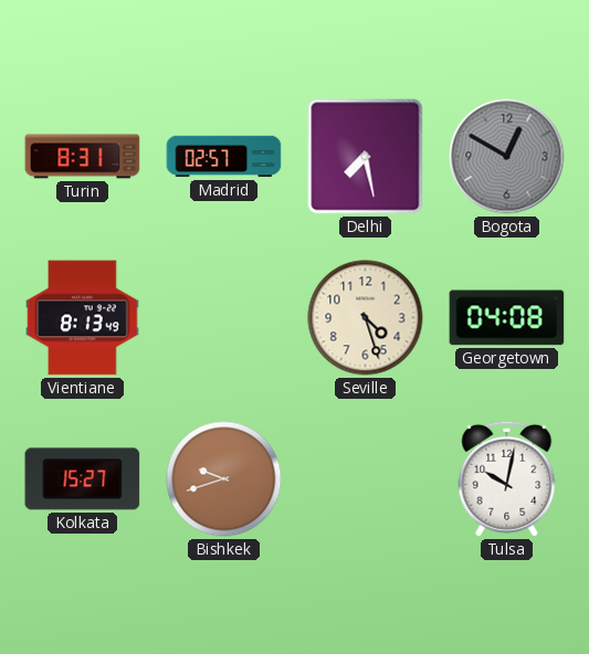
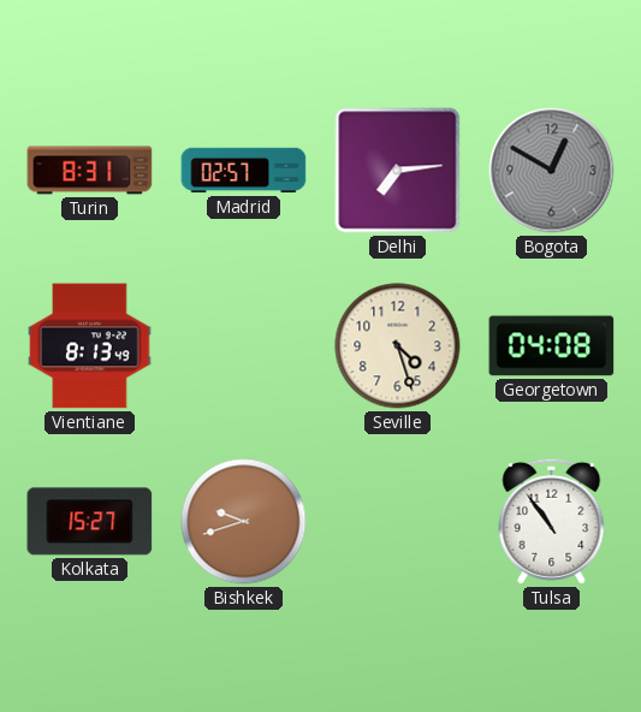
Delhi: 7:28 -> 7:14
Tulsa: 10:02 -> 10:54
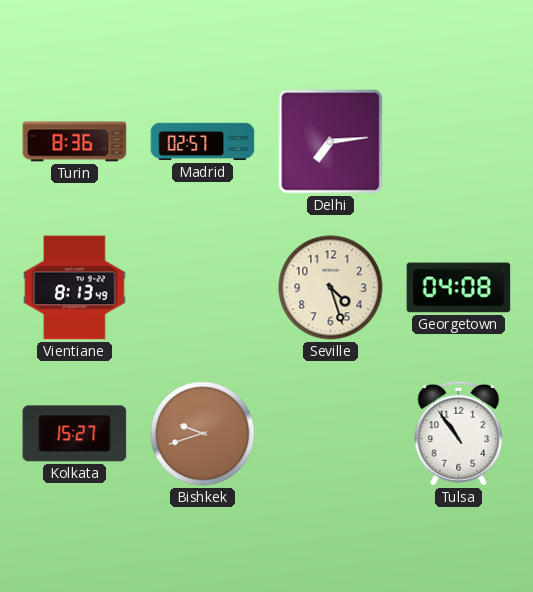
Turin: 8:31 -> 8:36
Bogota: 12:50 -> none
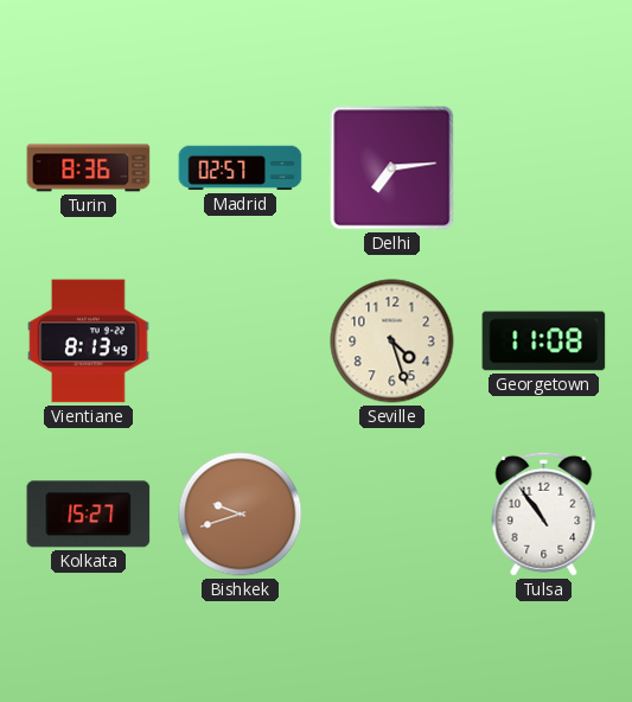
Georgetown: 04:08 -> 11:08
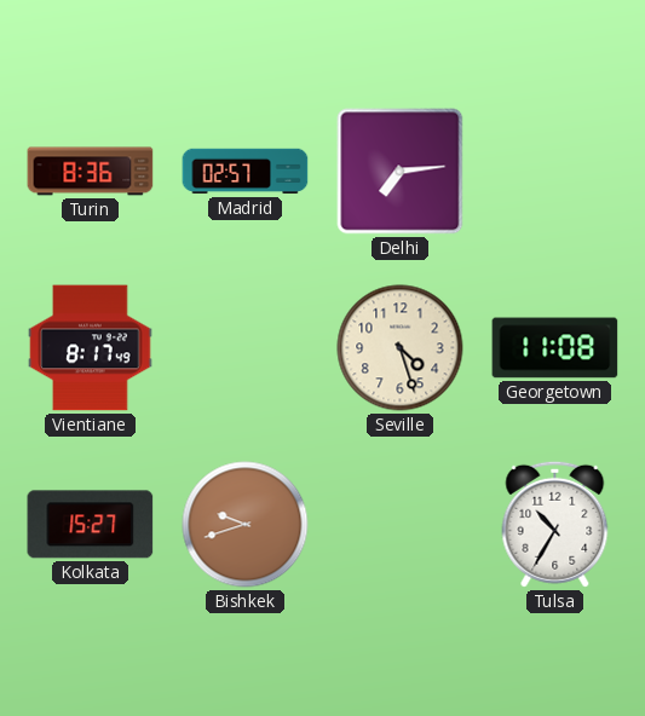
Vientiane: 8:13 -> 8:17
Tulsa: 10:54 -> 10:35
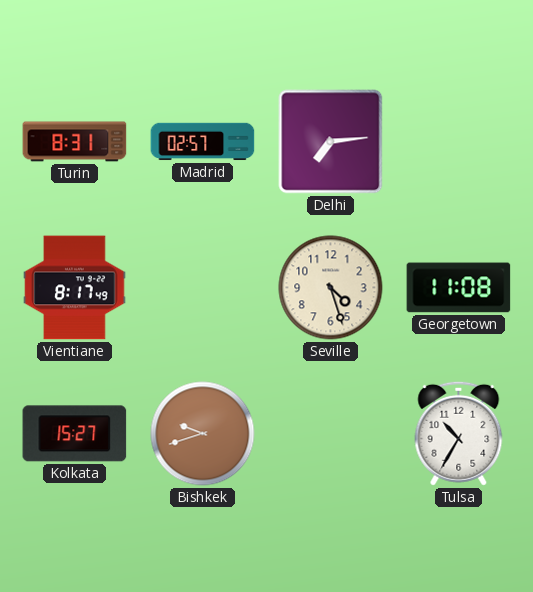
Turin: 8:36 -> 8:31
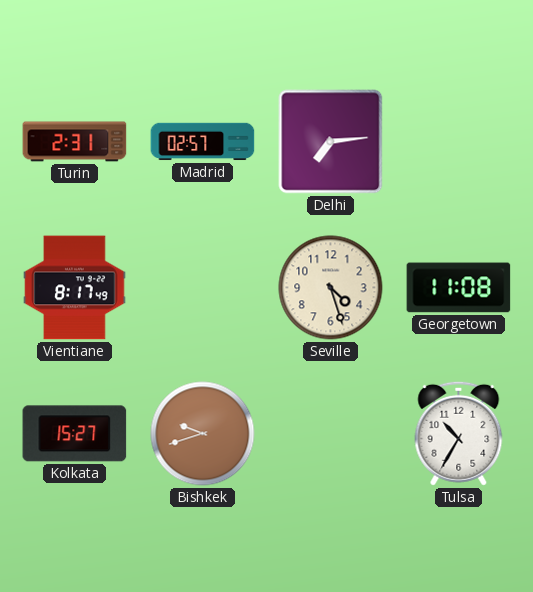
Turin: 8:31 -> 2:31
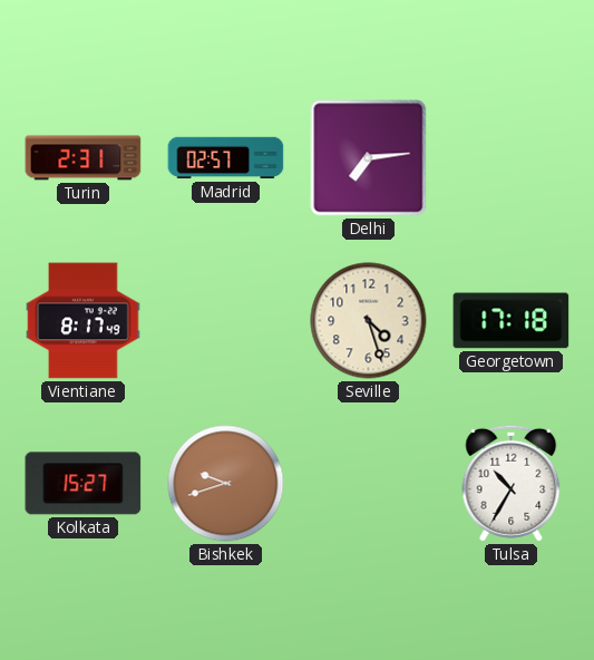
Georgetown: 11:08 -> 17:18
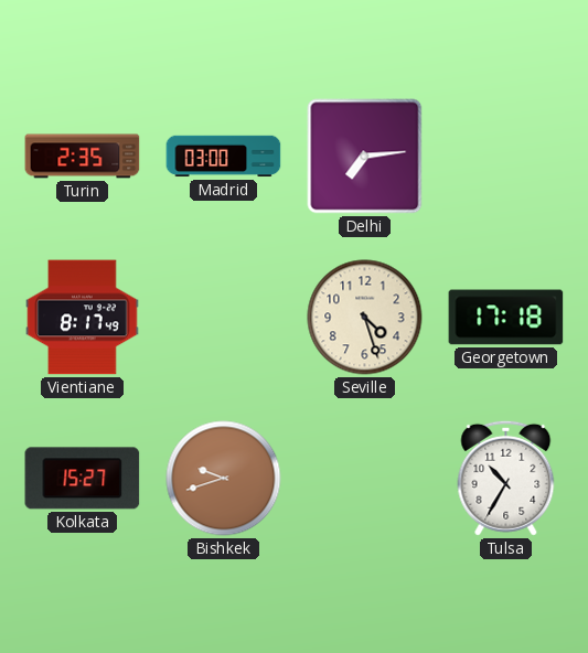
Turin: 2:31 -> 2:35
Madrid: 02:57 -> 03:00
